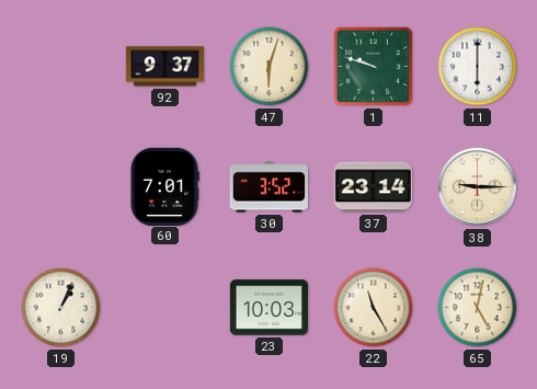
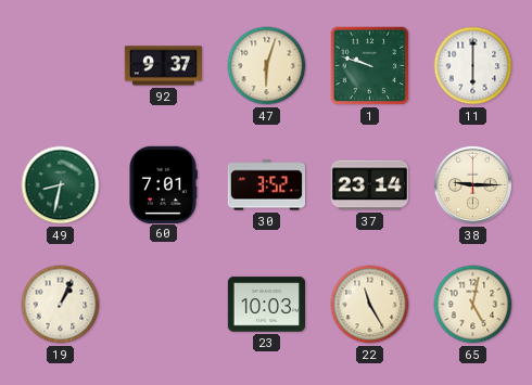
49: none -> 8:32
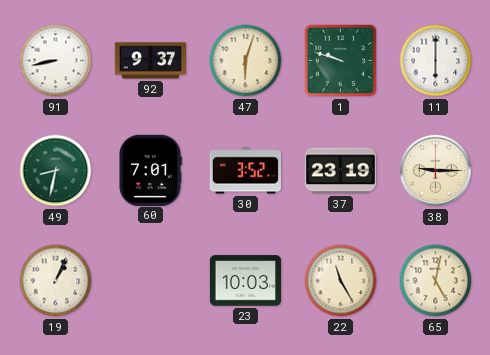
91: none -> 8:43
37: 23:14 -> 23:19
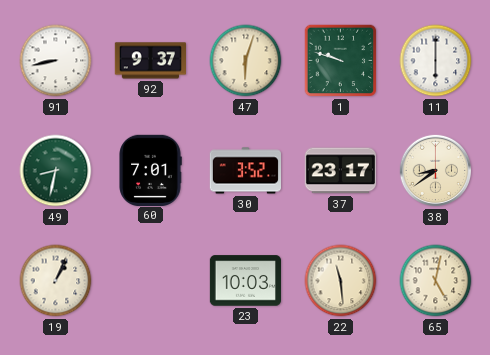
37: 23:19 -> 23:17
38: 9:15 -> 8:39
22: 11:25 -> 11:29
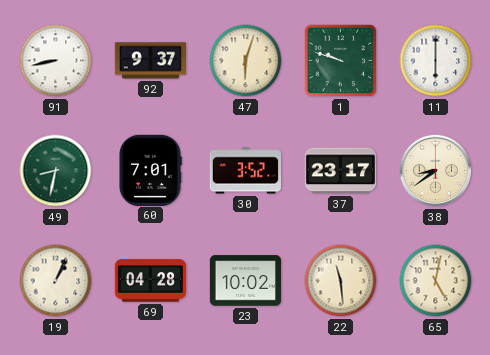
69: none -> 04:28
23: 10:03 -> 10:02
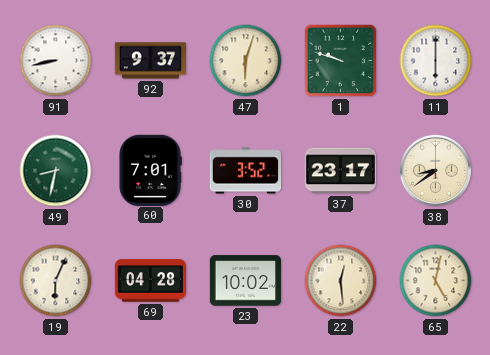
19: 1:04 -> 6:04
22: 11:29 -> 12:29
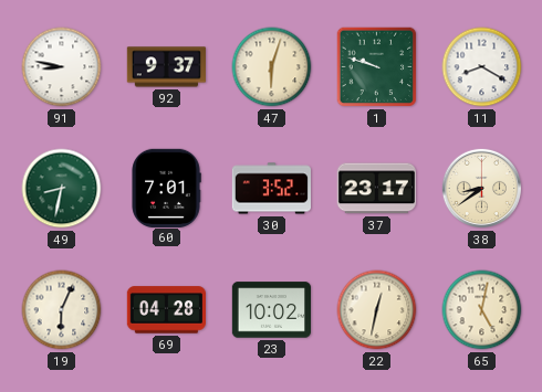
91: 8:43 -> 8:47
11: 6:00 -> 8:20
22: 12:29 -> 12:32
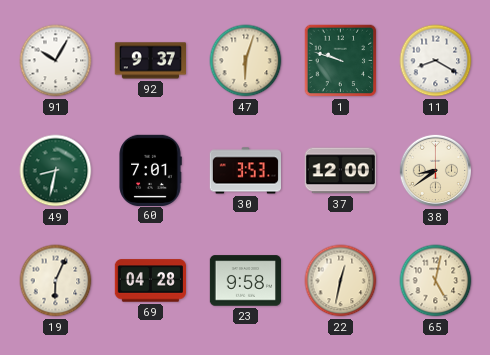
91: 8:47 -> 10:05
30: 3:52 -> 3:53
37: 23:17 -> 12:00
23: 10:02 -> 9:58
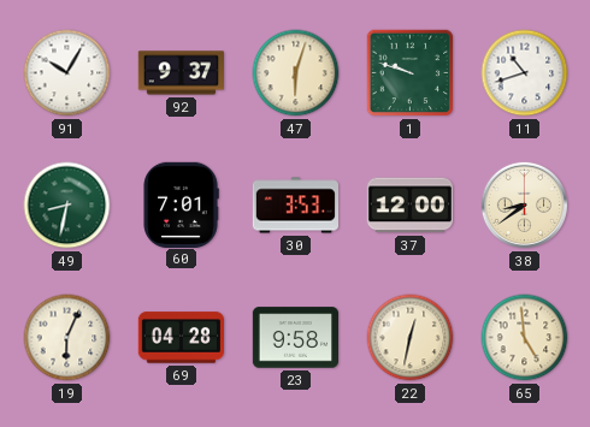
11: 8:20 -> 10:42
65: 5:02 -> 4:59
